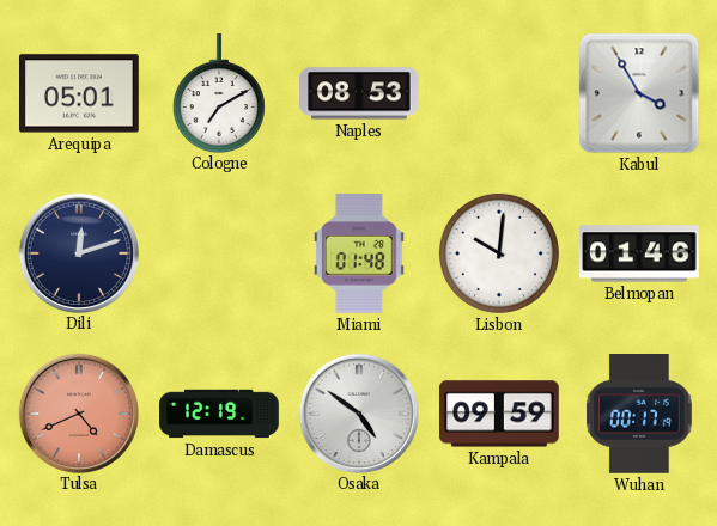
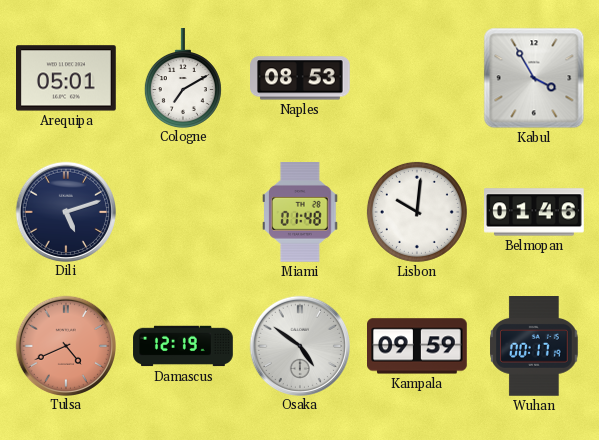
Dili: 12:12 -> 5:12
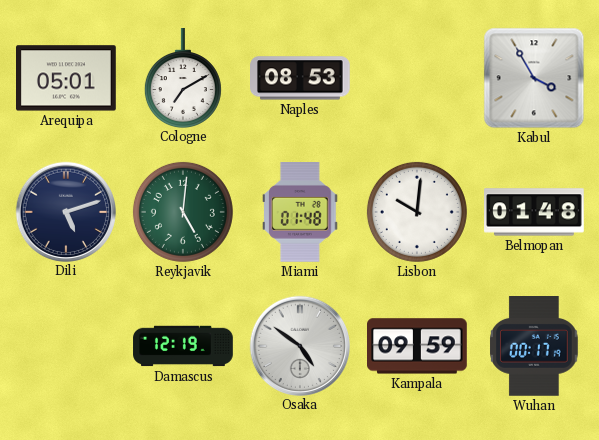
Reykjavik: none -> 5:01
Belmopan: 01:46 -> 01:48
Tulsa: 4:41 -> none
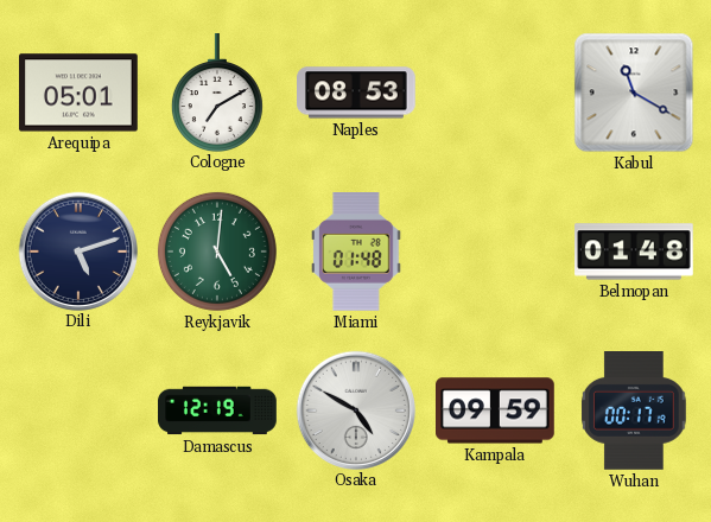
Kabul: 3:55 -> 11:20
Lisbon: 10:01 -> none
Osaka: 4:51 -> 4:50
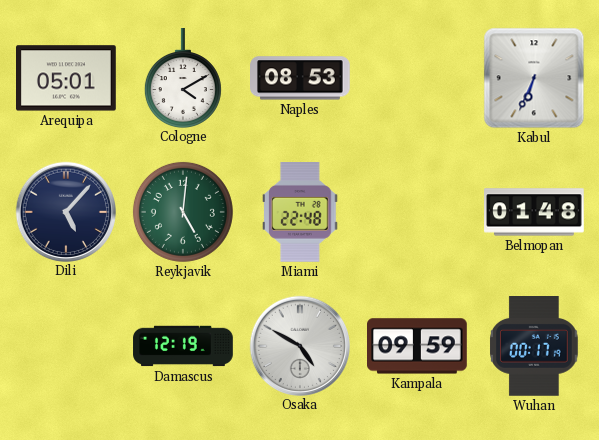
Cologne: 7:10 -> 4:10
Kabul: 11:20 -> 6:34
Dili: 5:12 -> 5:07
Miami: 01:48 -> 22:48
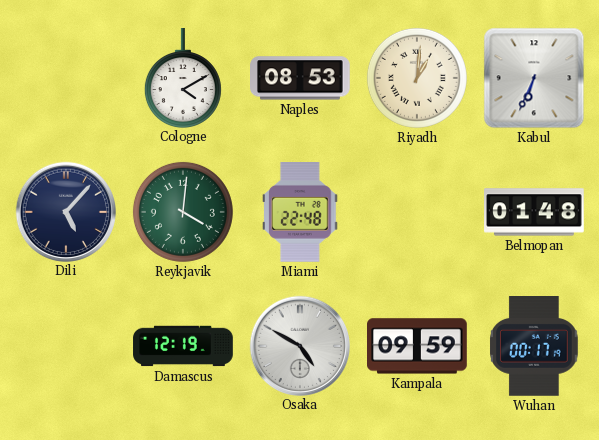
Arequipa: 05:01 -> none
Riyadh: none -> 1:01
Reykjavik: 5:01 -> 4:01
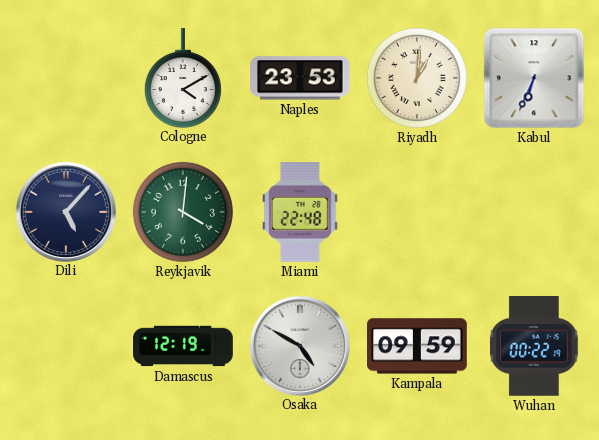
Naples: 08:53 -> 23:53
Belmopan: 01:48 -> none
Wuhan: 00:17 -> 00:22
